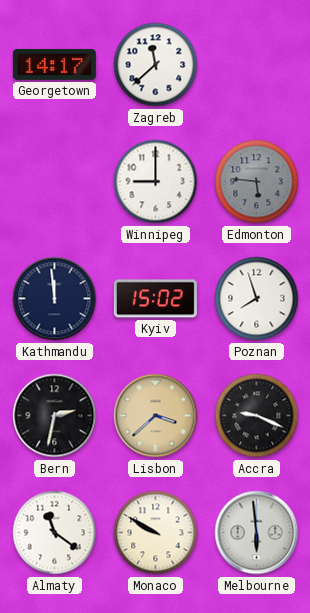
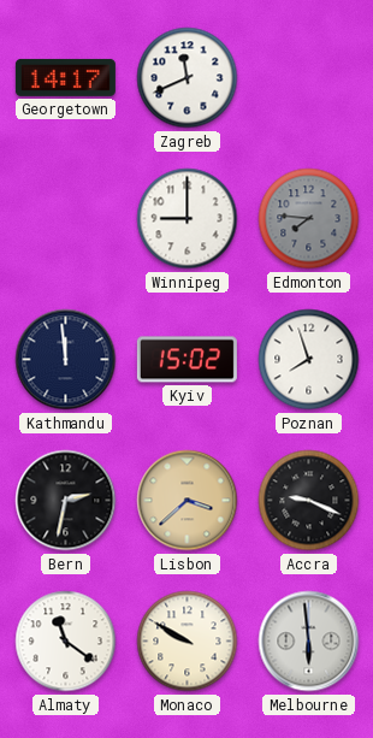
Zagreb: 11:38 -> 11:41
Edmonton: 5:46 -> 7:46
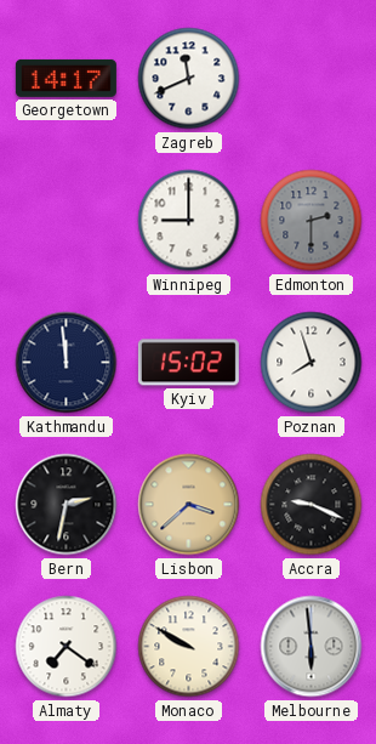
Edmonton: 7:46 -> 2:30
Almaty: 11:21 -> 7:21
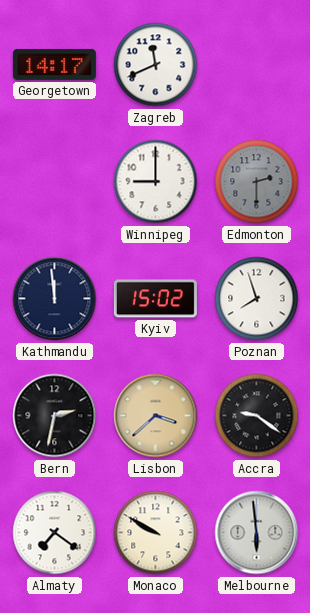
Accra: 9:19 -> 9:21
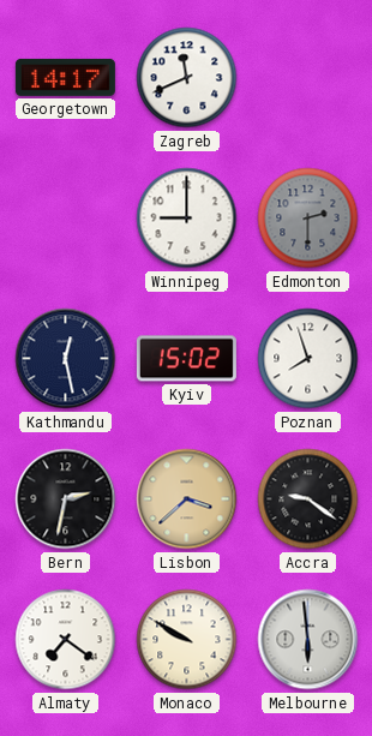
Kathmandu: 11:59 -> 12:28
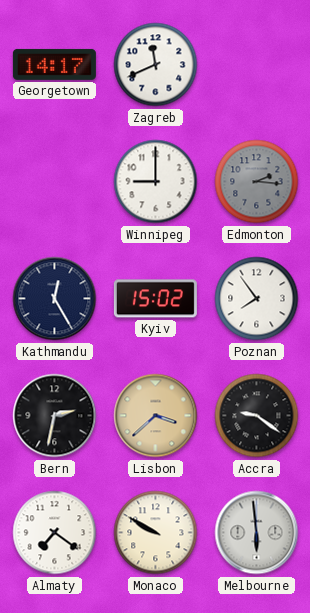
Edmonton: 2:30 -> 2:16
Kathmandu: 12:28 -> 12:25
Poznan: 7:57 -> 7:54
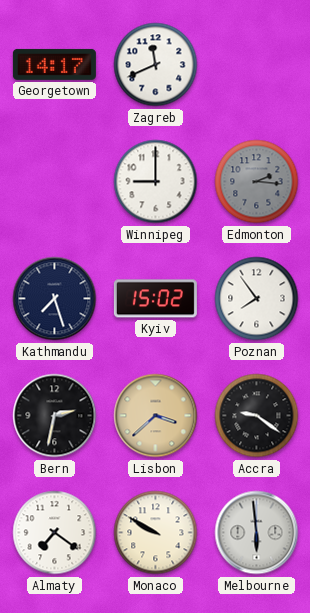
Kathmandu: 12:25 -> 7:27
